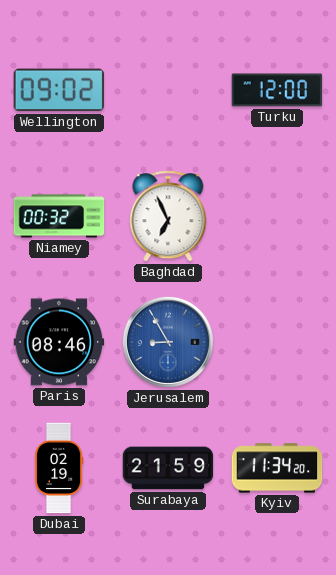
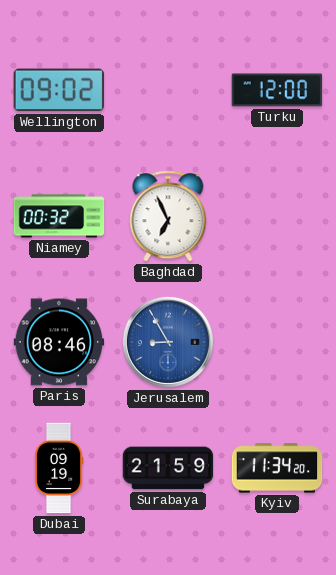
Dubai: 02:19 -> 09:19
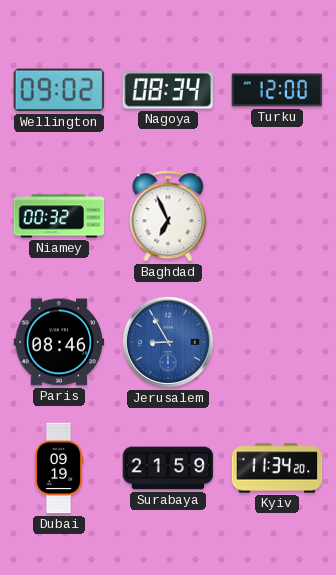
Nagoya: none -> 08:34
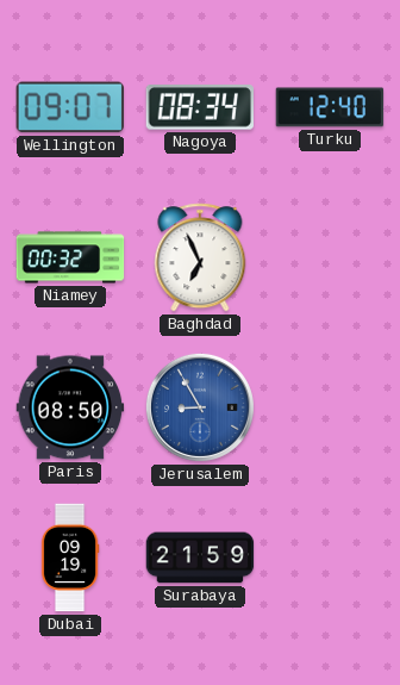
Wellington: 09:02 -> 09:07
Turku: 12:00 -> 12:40
Paris: 08:46 -> 08:50
Kyiv: 11:34 -> none
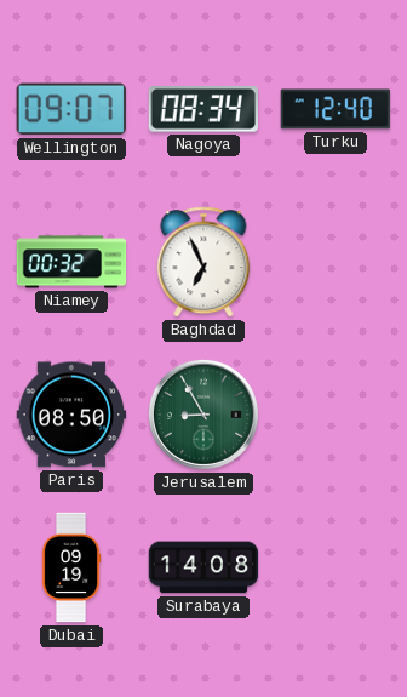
Jerusalem dial: blue -> green
Surabaya: 21:59 -> 14:08
